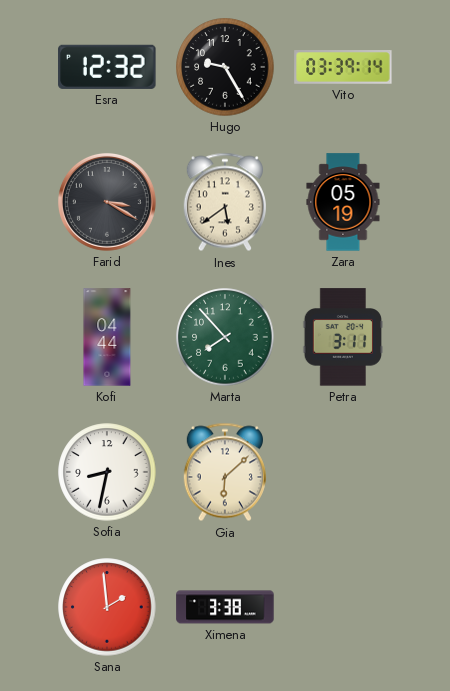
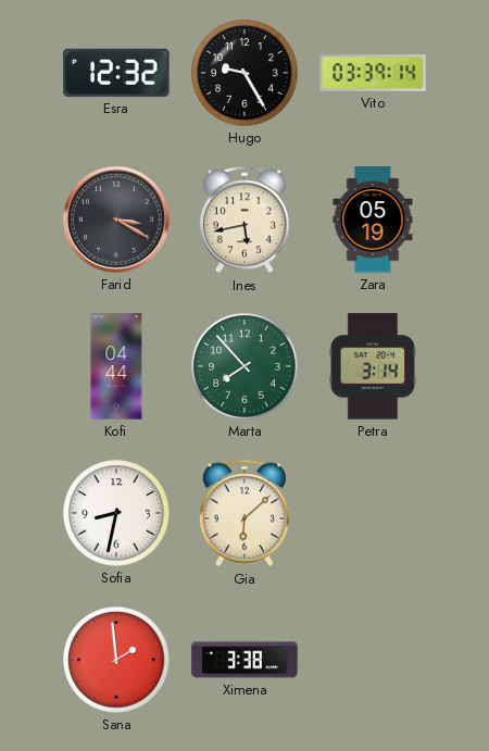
Ines: 5:39 -> 5:43
Petra: 3:11 -> 3:14
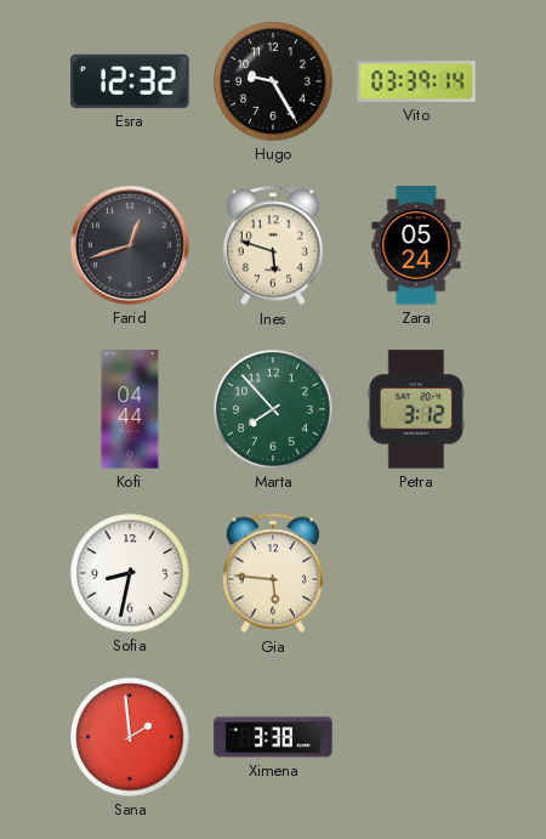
Farid: 3:20 -> 12:42
Ines: 5:43 -> 5:48
Zara: 05:19 -> 05:24
Petra: 3:14 -> 3:12
Gia: 6:08 -> 5:46
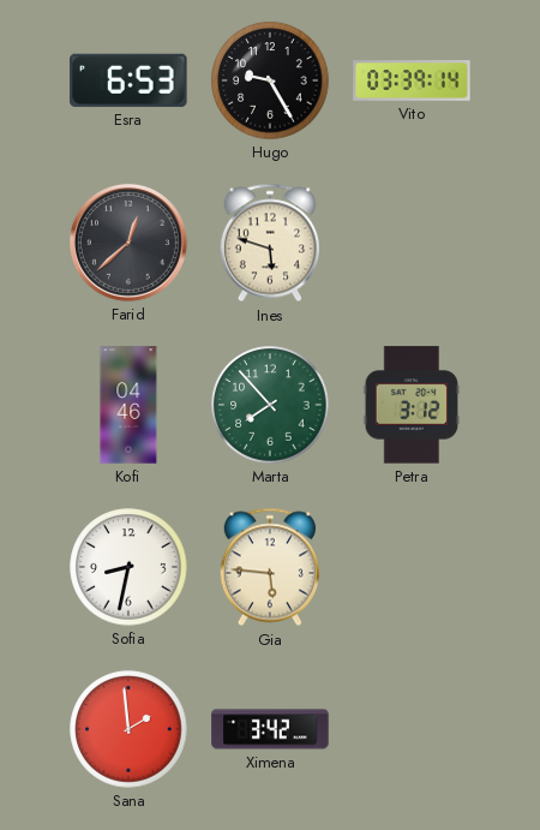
Esra: 12:32 -> 6:53
Farid: 12:42 -> 12:38
Zara: 05:24 -> none
Kofi: 04:44 -> 04:46
Ximena: 3:38 -> 3:42
